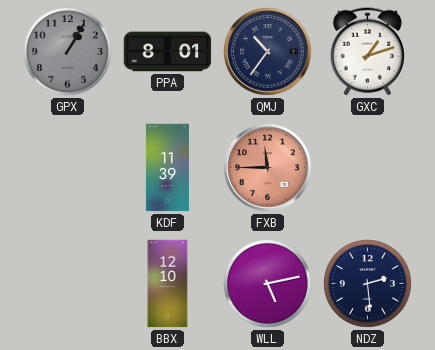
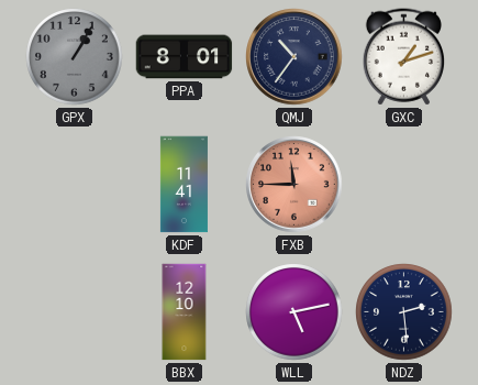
KDF: 11:39 -> 11:41
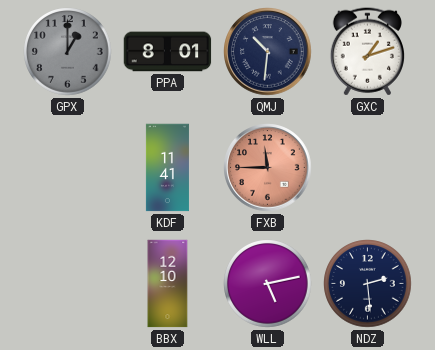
GPX: 1:05 -> 1:00
QMJ: 10:36 -> 10:31
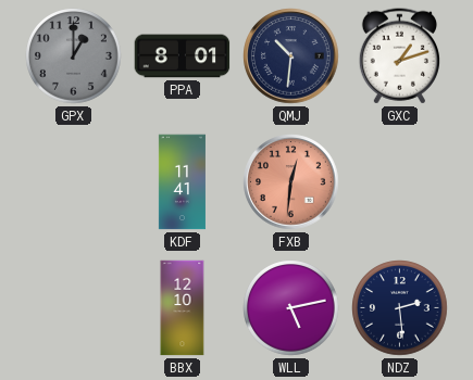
FXB: 11:45 -> 12:31
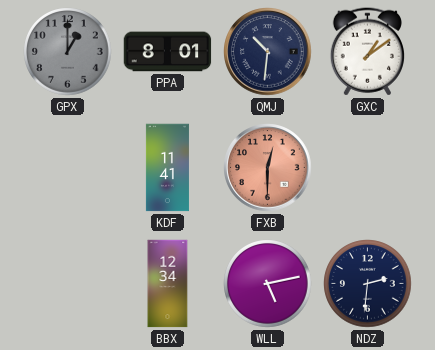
GXC: 1:12 -> 1:09
FXB: 12:31 -> 12:30
BBX: 12:10 -> 12:34
NDZ: 2:29 -> 2:31
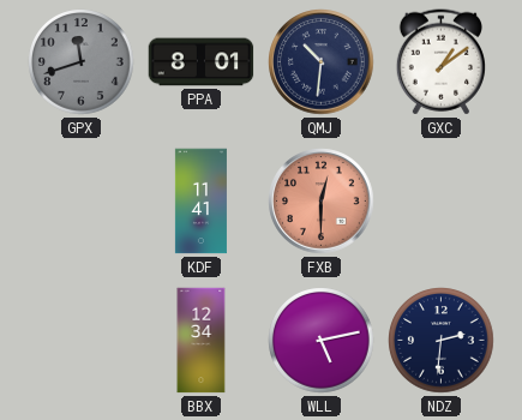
GPX: 1:00 -> 11:42
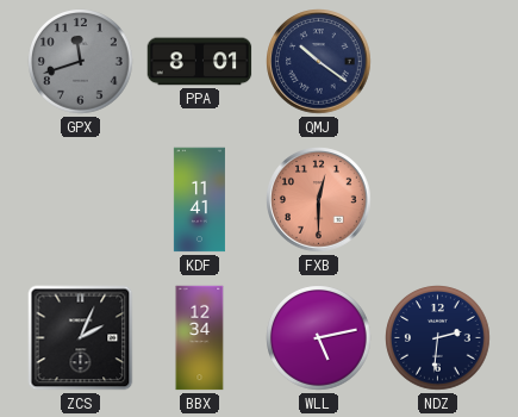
QMJ: 10:31 -> 10:21
GXC: 1:09 -> none
ZCS: none -> 2:04
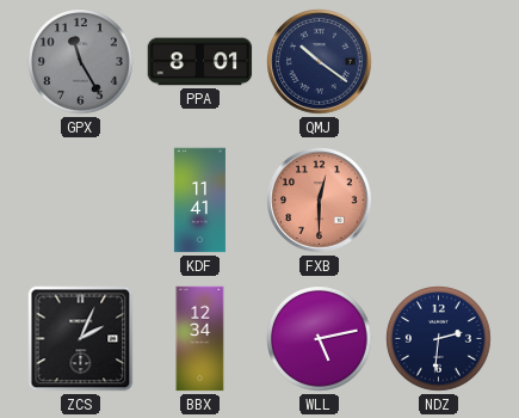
GPX: 11:42 -> 11:25
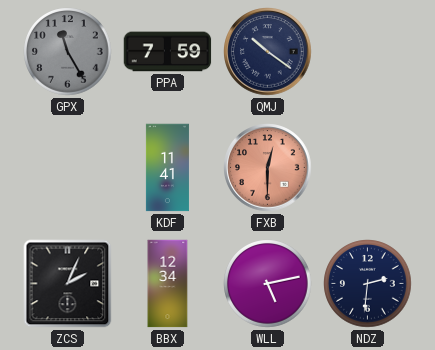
PPA: 8:01 -> 7:59
